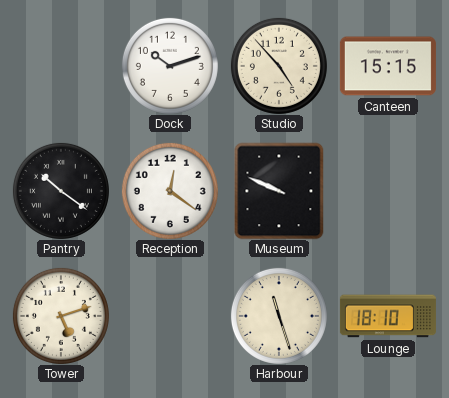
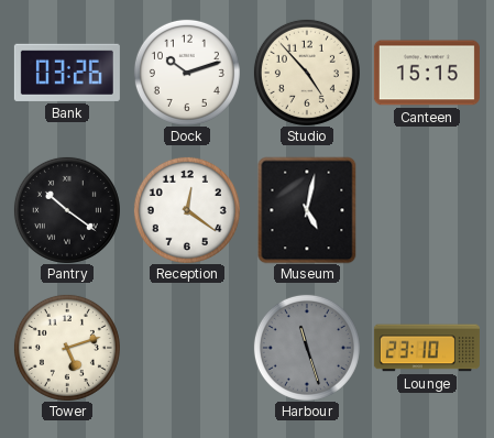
Bank: none -> 03:26
Museum: 9:49 -> 5:02
Harbour dial: cream -> grey
Lounge: 18:10 -> 23:10
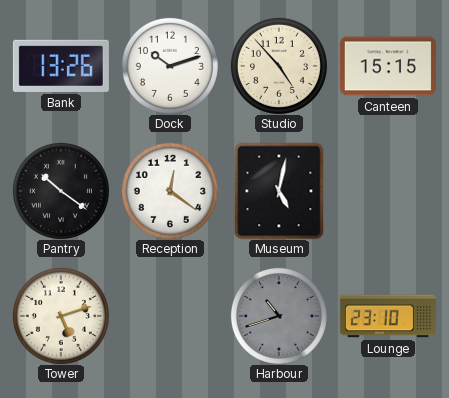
Bank: 03:26 -> 13:26
Harbour: 11:27 -> 10:42
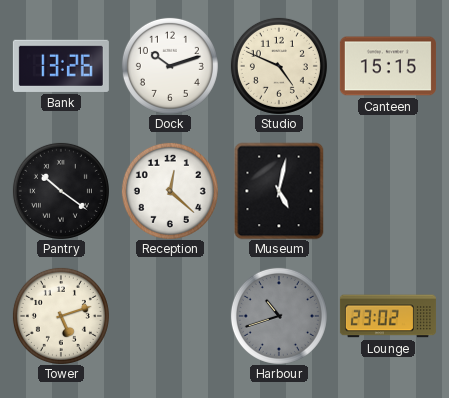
Studio: 4:53 -> 4:49
Reception: 12:21 -> 12:22
Lounge: 23:10 -> 23:02
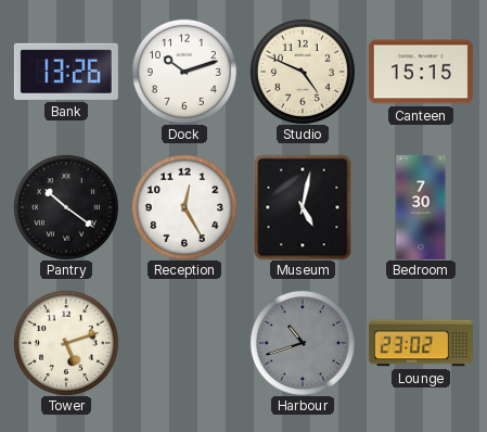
Reception: 12:22 -> 12:25
Bedroom: none -> 7:30
